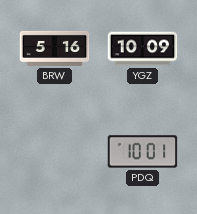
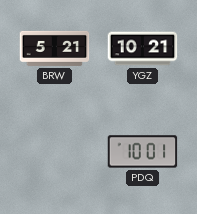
BRW: 5:16 -> 5:21
YGZ: 10:09 -> 10:21
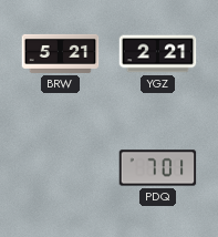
YGZ: 10:21 -> 2:21
PDQ: 10:01 -> 7:01
